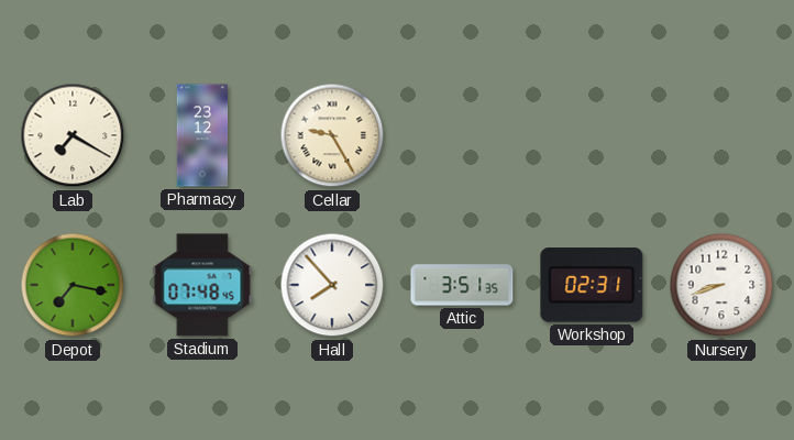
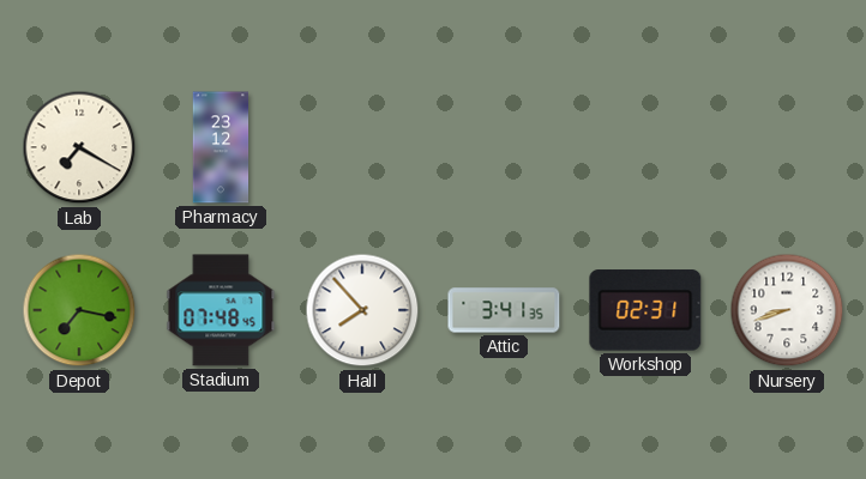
Cellar: 9:25 -> none
Attic: 3:51 -> 3:41
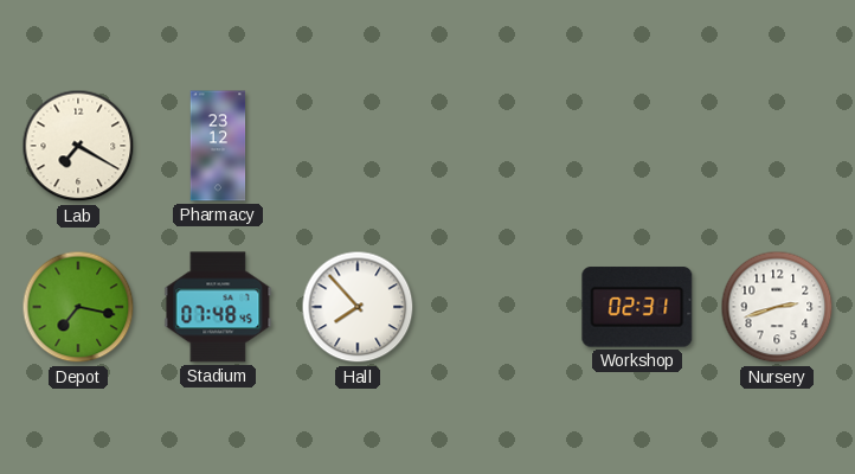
Attic: 3:41 -> none
Nursery: 8:42 -> 2:42
